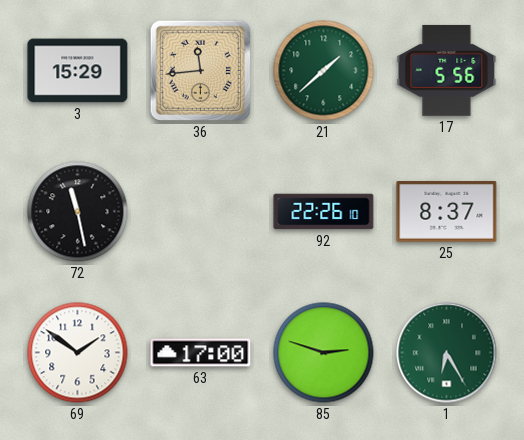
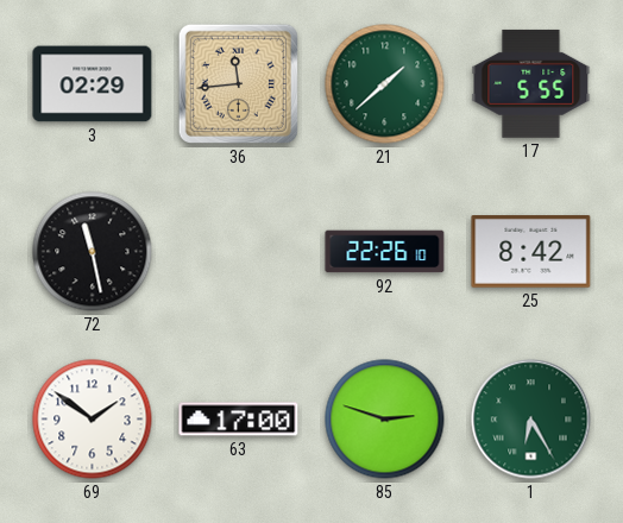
3: 15:29 -> 02:29
17: 5:56 -> 5:55
25: 8:37 -> 8:42
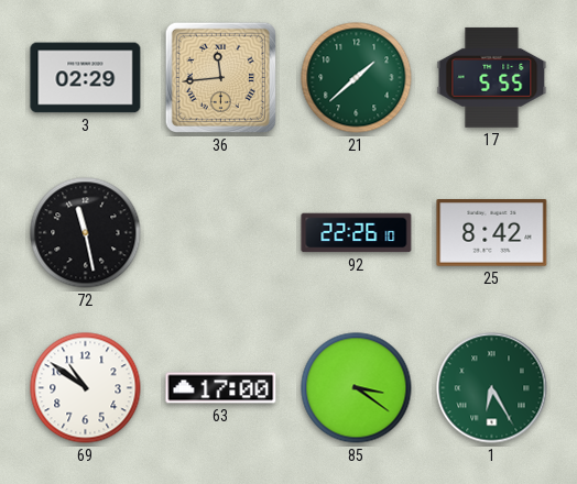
69: 1:51 -> 10:51
85: 2:48 -> 3:21
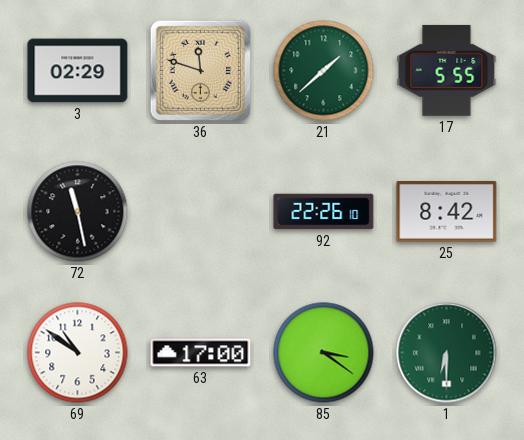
36: 11:44 -> 11:48
1: 6:25 -> 6:30
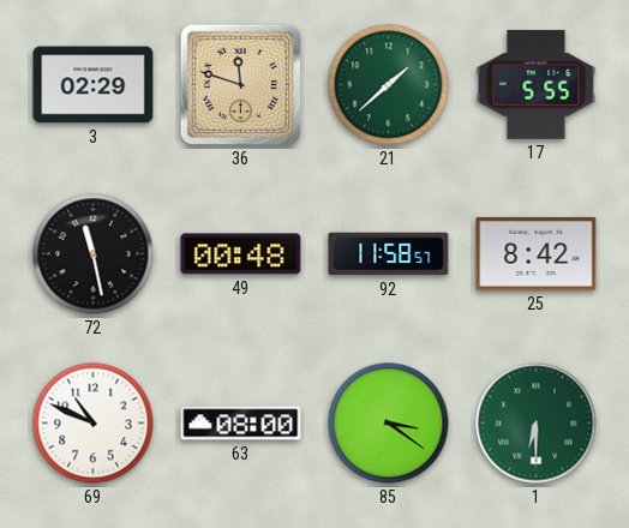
49: none -> 00:48
92: 22:26 -> 11:58
69: 10:51 -> 10:49
63: 17:00 -> 08:00
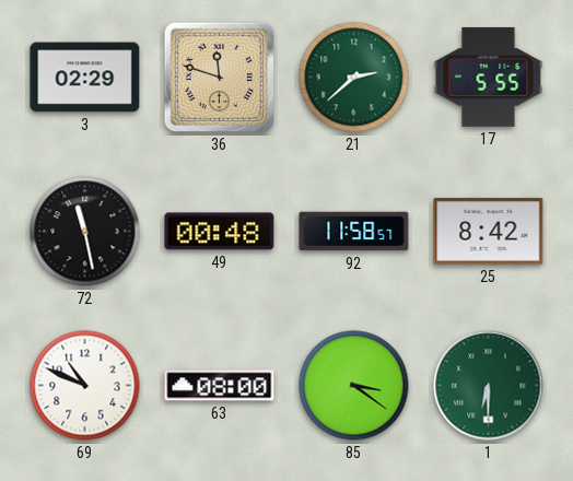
21: 1:38 -> 2:38
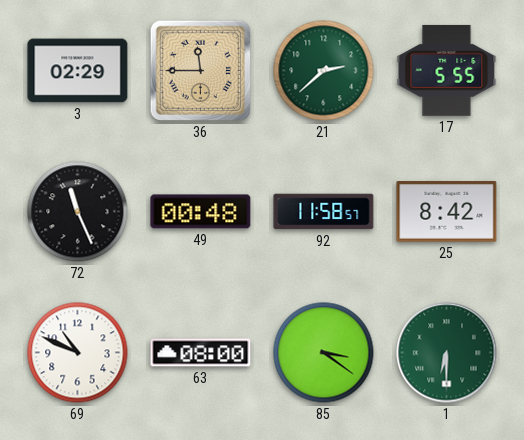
36: 11:48 -> 11:45
72: 11:28 -> 11:26
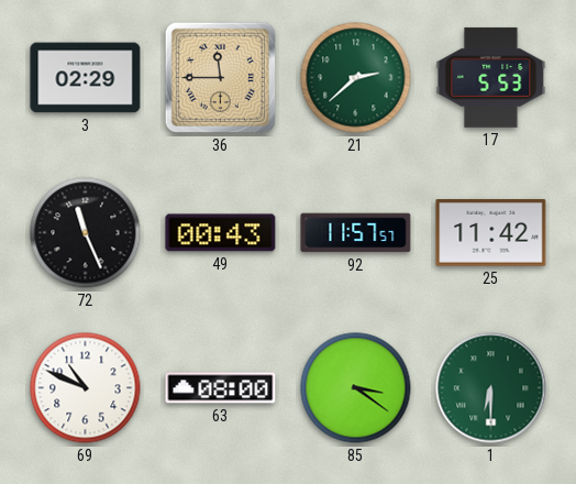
17: 5:55 -> 5:53
49: 00:48 -> 00:43
92: 11:58 -> 11:57
25: 8:42 -> 11:42
